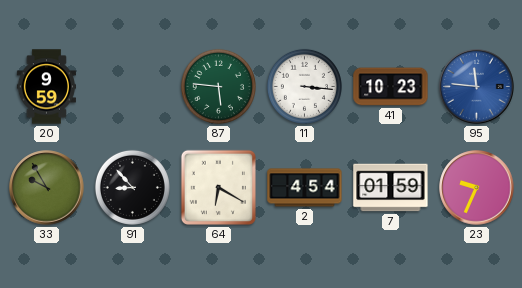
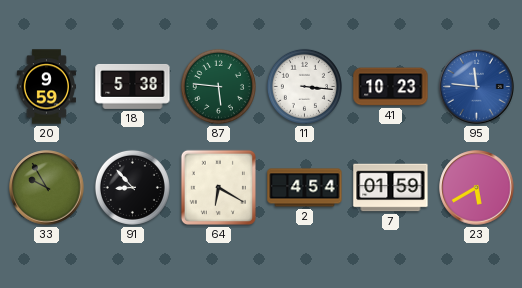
18: none -> 5:38
23: 9:34 -> 5:40
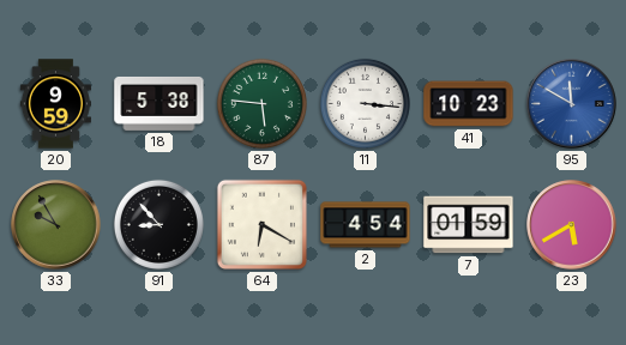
95: 11:46 -> 11:50
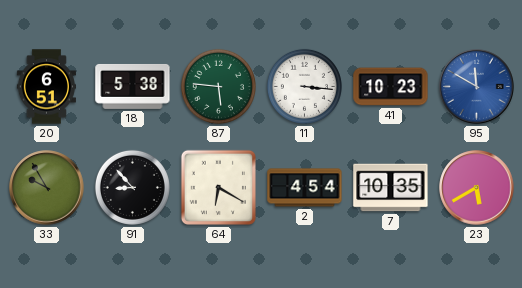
20: 9:59 -> 6:51
7: 01:59 -> 10:35
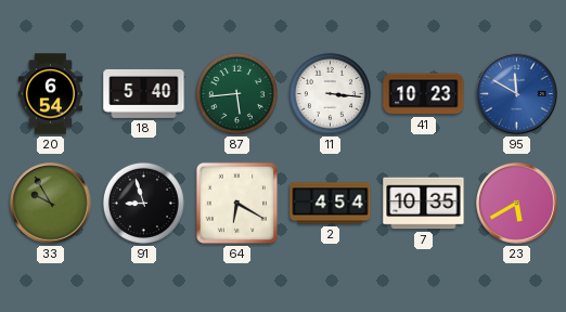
20: 6:51 -> 6:54
18: 5:38 -> 5:40
87: 5:46 -> 5:44
91: 8:53 -> 8:57
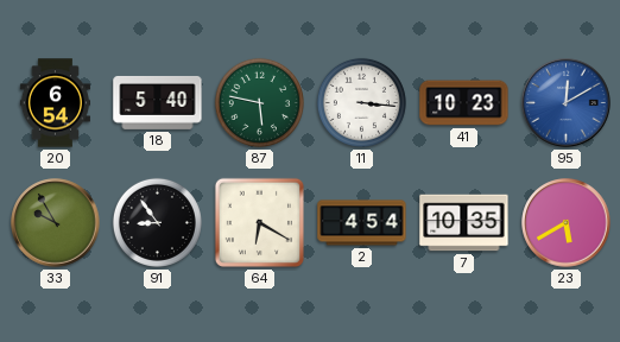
87: 5:44 -> 5:47
95: 11:50 -> 12:10
91: 8:57 -> 8:54
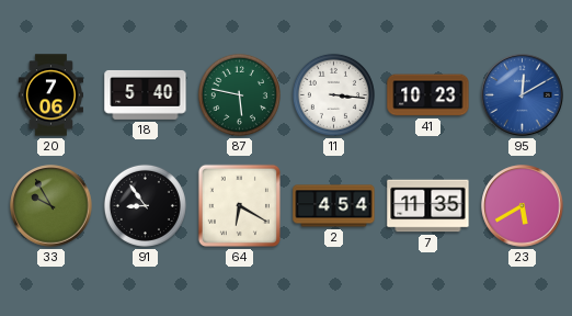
20: 6:54 -> 7:06
7: 10:35 -> 11:35
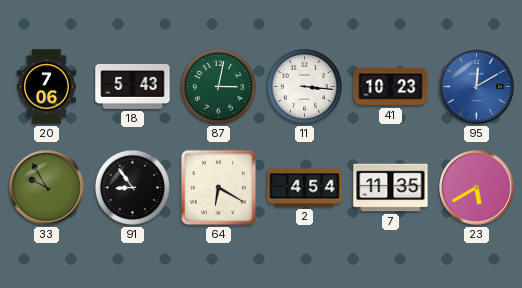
18: 5:40 -> 5:43
87: 5:47 -> 3:02
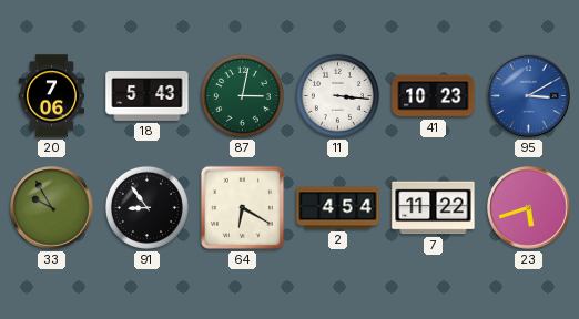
95: 12:10 -> 3:10
7: 11:35 -> 11:22
23: 5:40 -> 5:42
